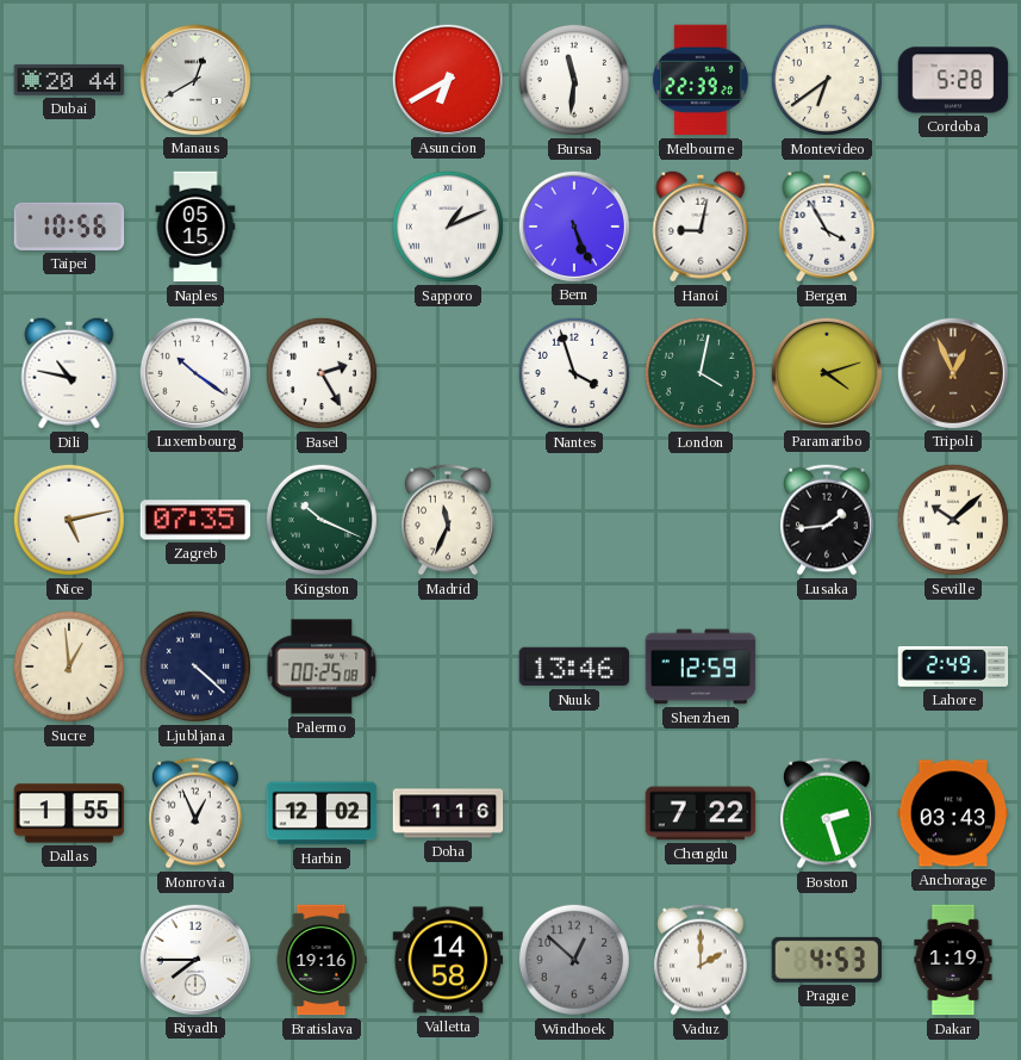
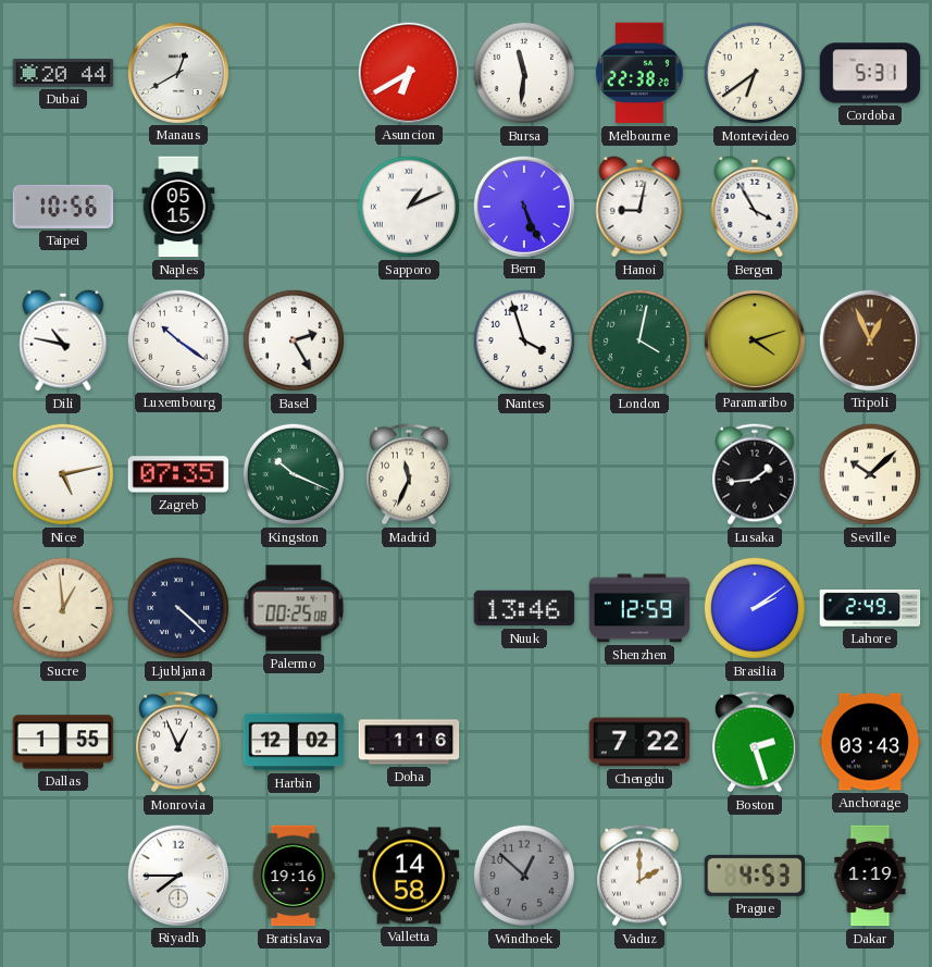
Melbourne: 22:39 -> 22:38
Cordoba: 5:28 -> 5:31
Brasilia: none -> 2:09
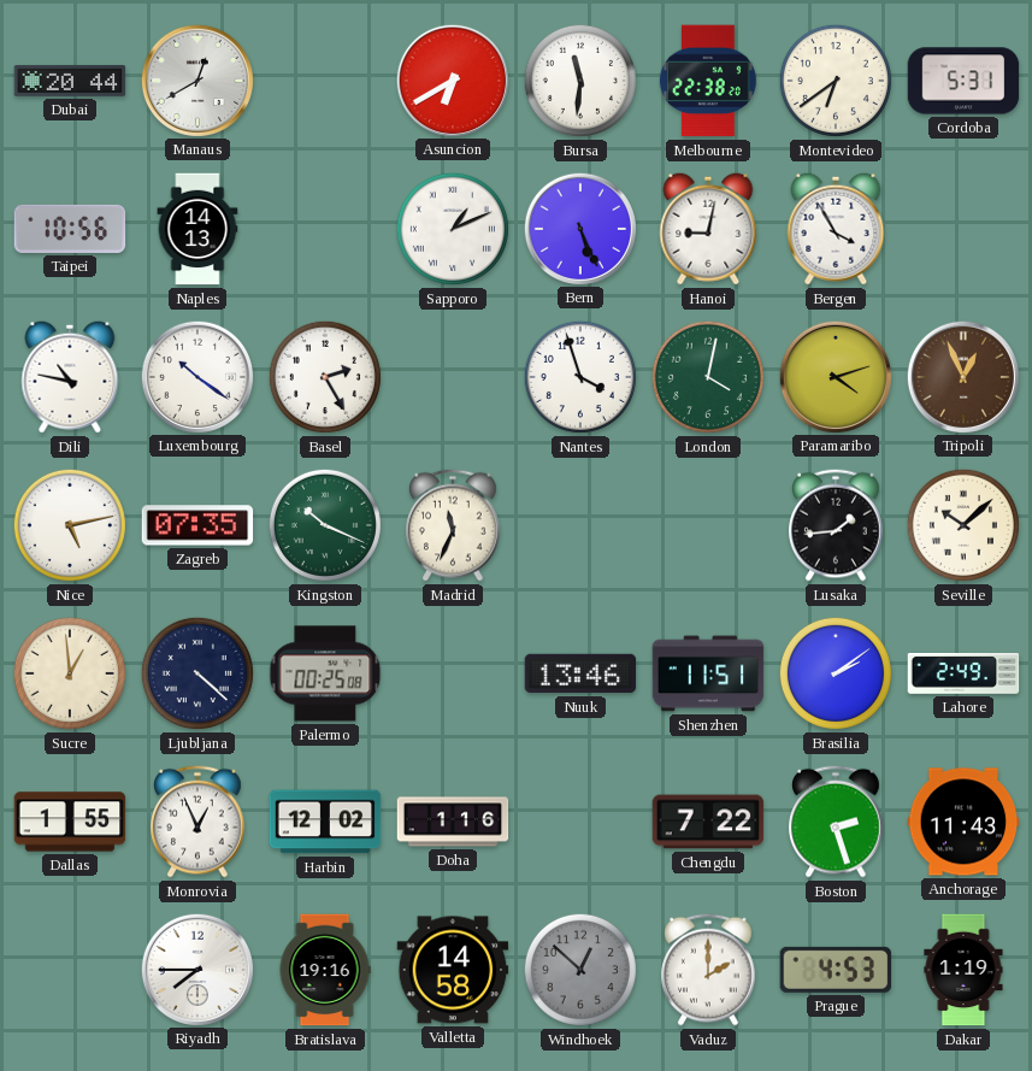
Naples: 05:15 -> 14:13
Shenzhen: 12:59 -> 11:51
Anchorage: 03:43 -> 11:43
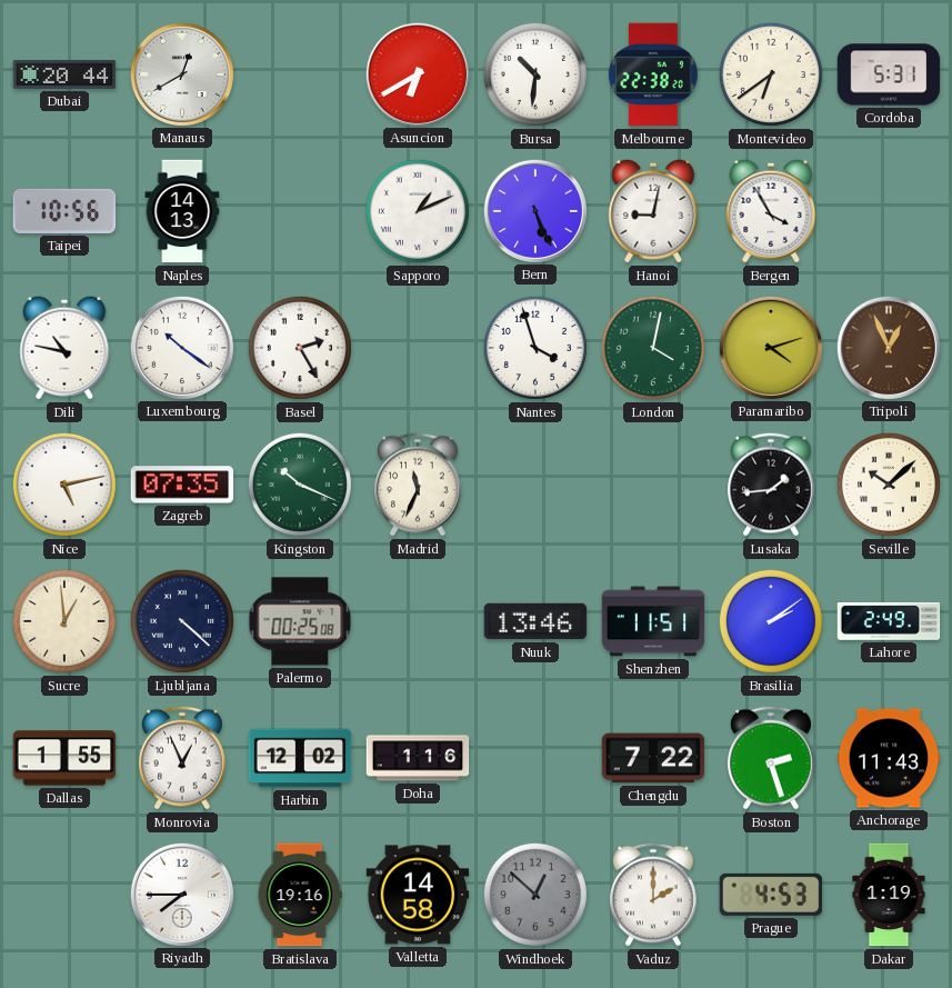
Bursa: 11:31 -> 10:31
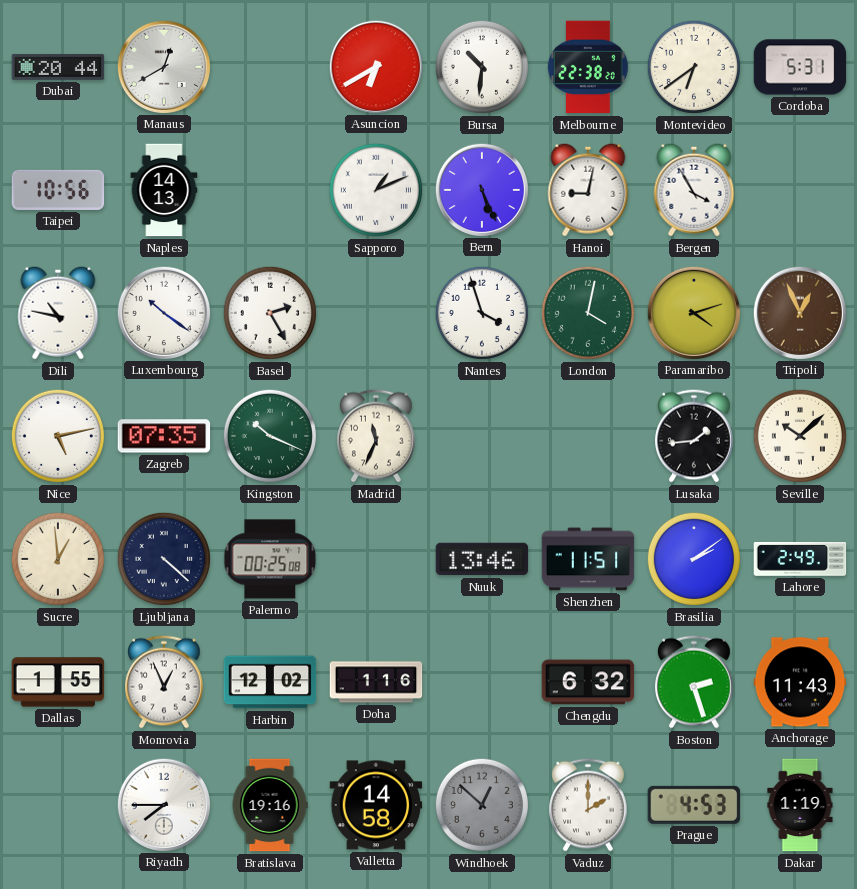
Chengdu: 7:22 -> 6:32
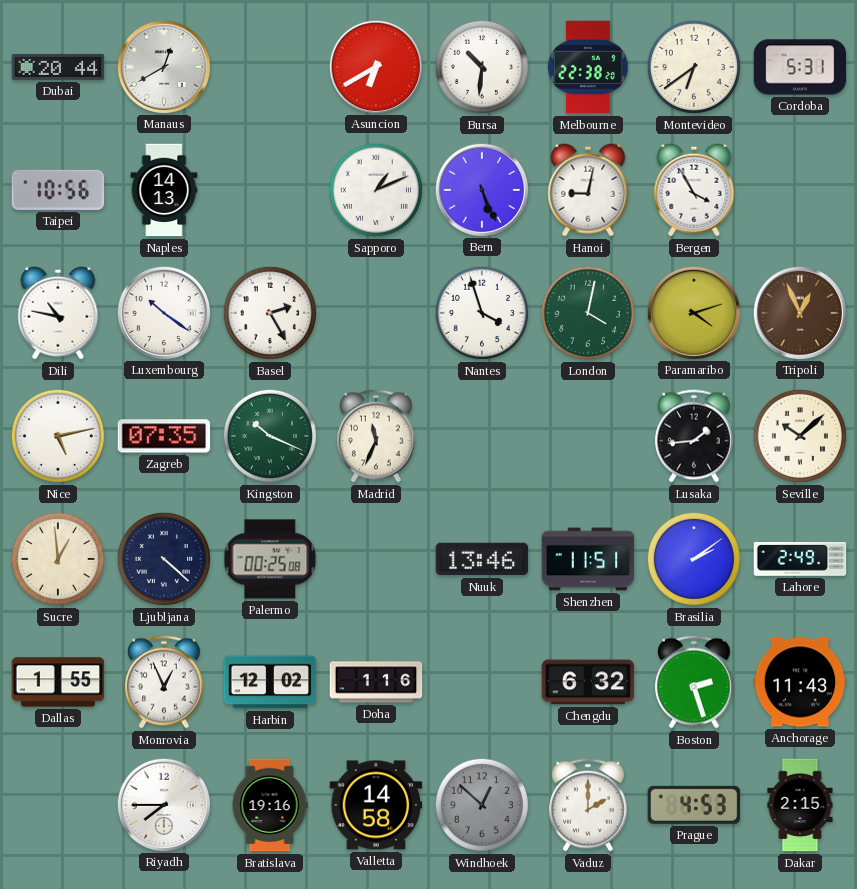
Dakar: 1:19 -> 2:15
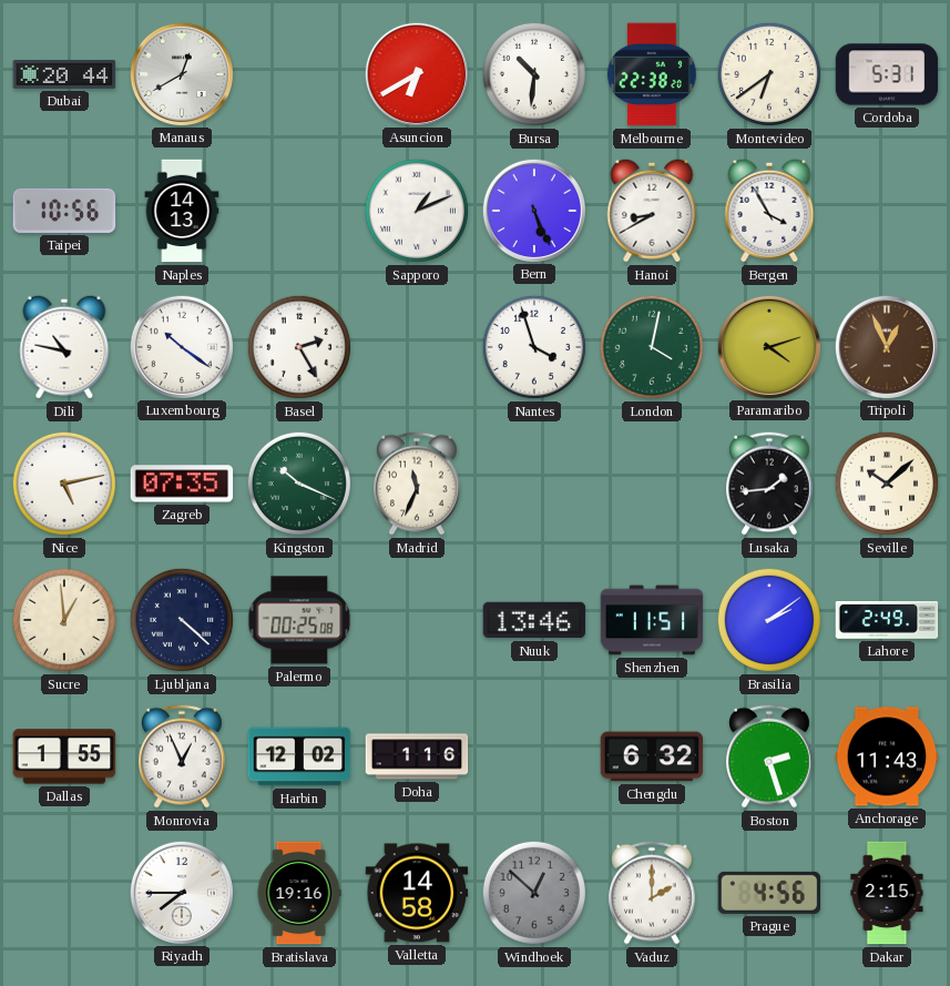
Hanoi: 9:02 -> 8:40
Prague: 4:53 -> 4:56
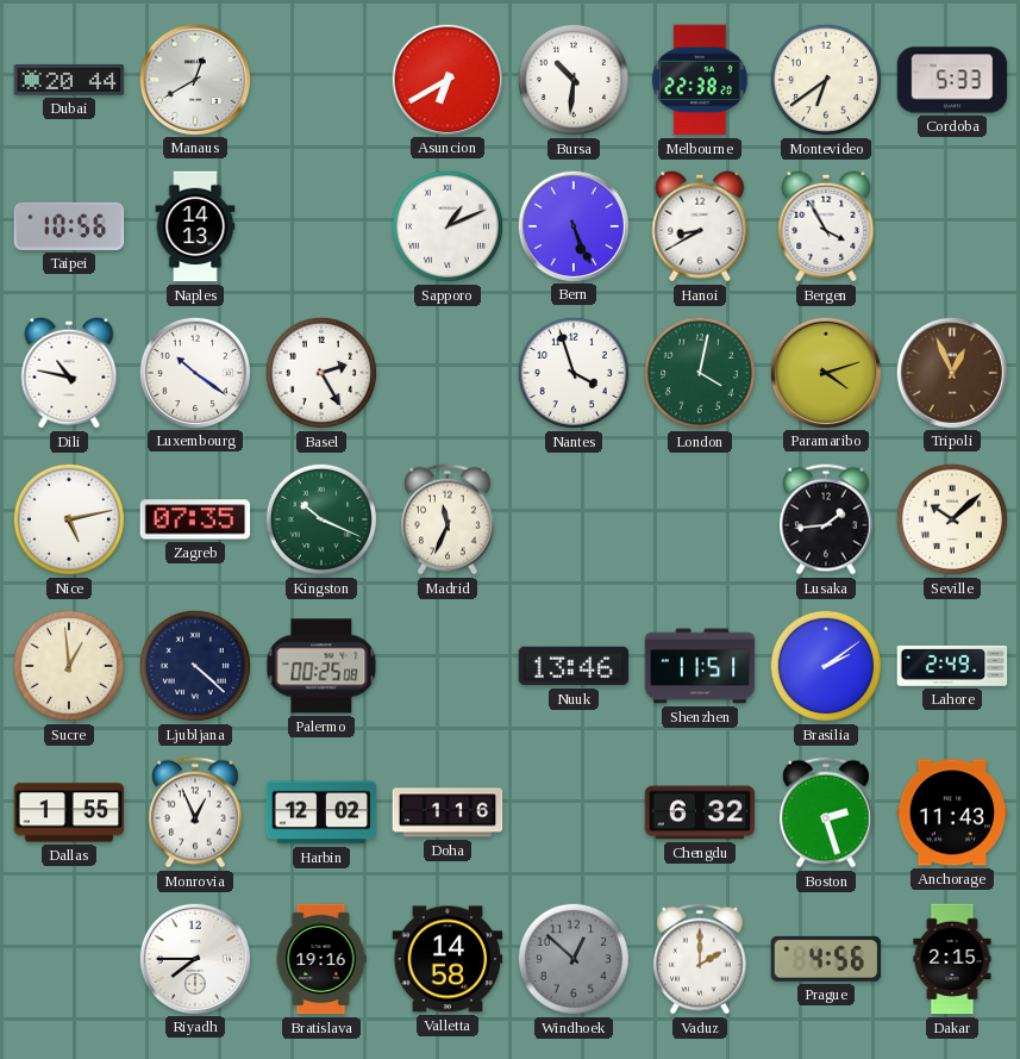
Cordoba: 5:31 -> 5:33
